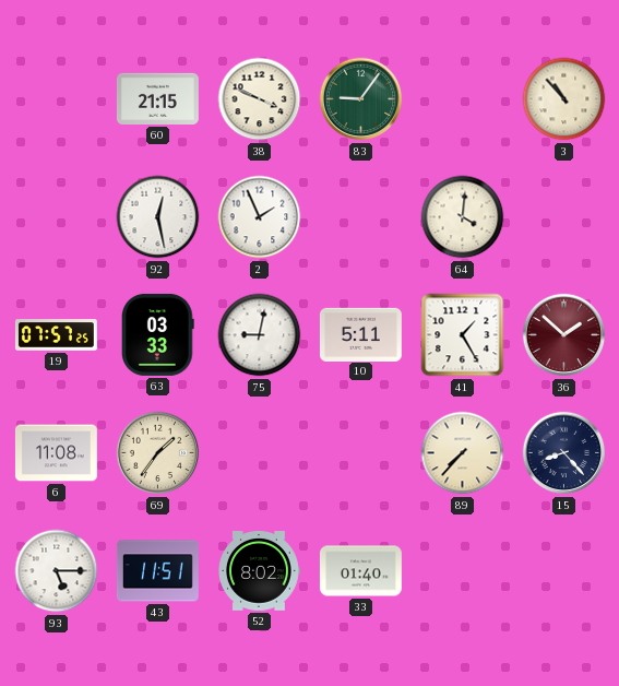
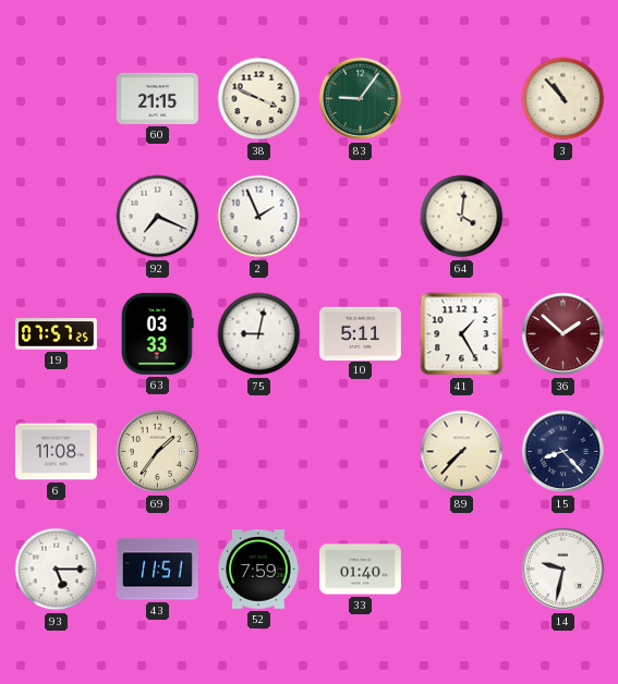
92: 12:28 -> 7:19
52: 8:02 -> 7:59
14: none -> 9:32
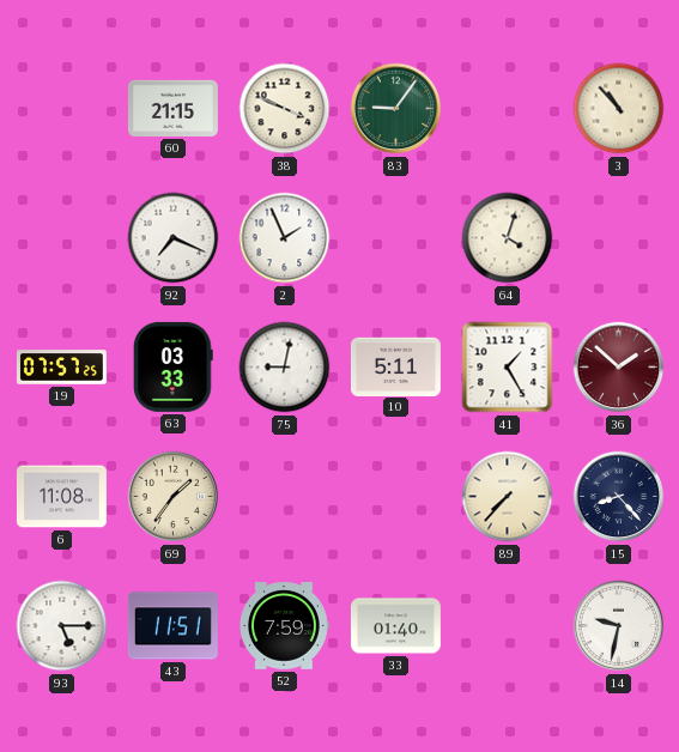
64: 4:01 -> 4:03
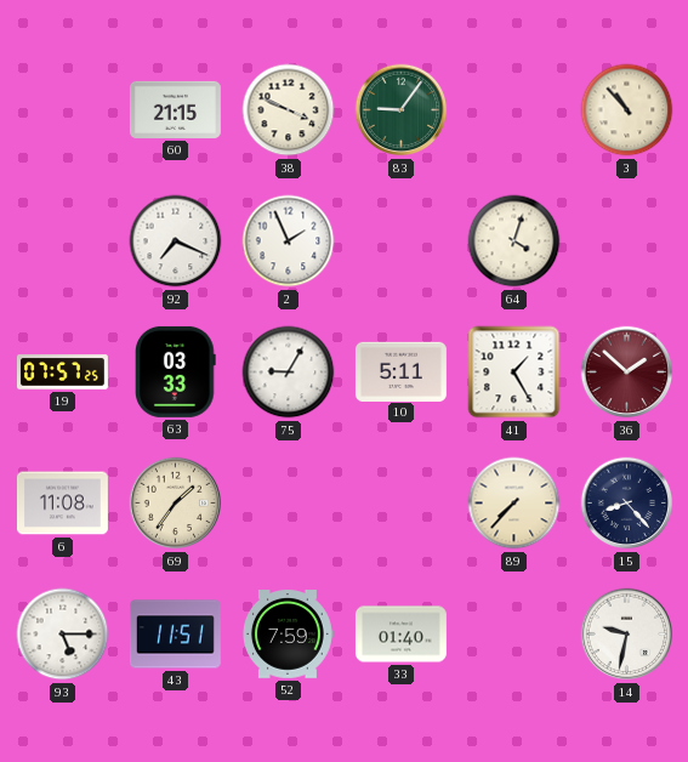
75: 9:02 -> 9:05
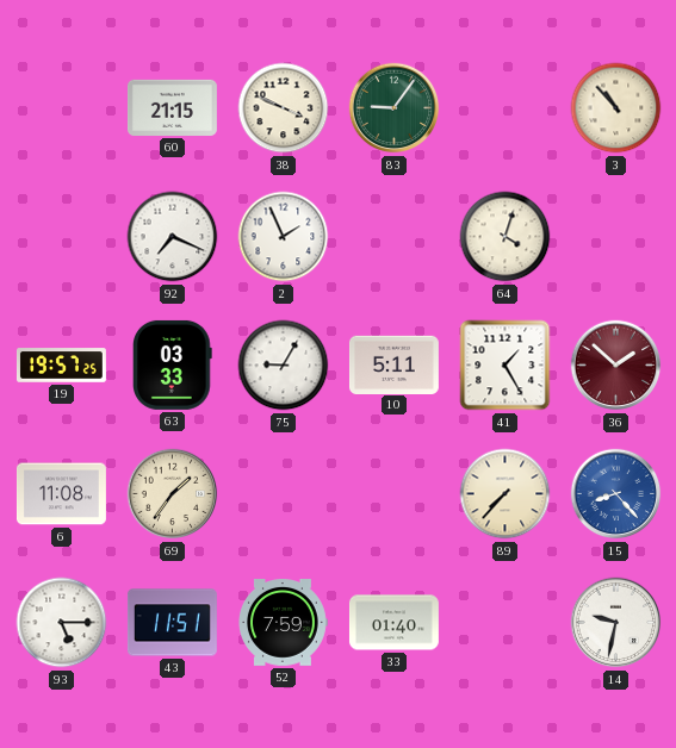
19: 07:57 -> 19:57
15 dial: navy -> blue
